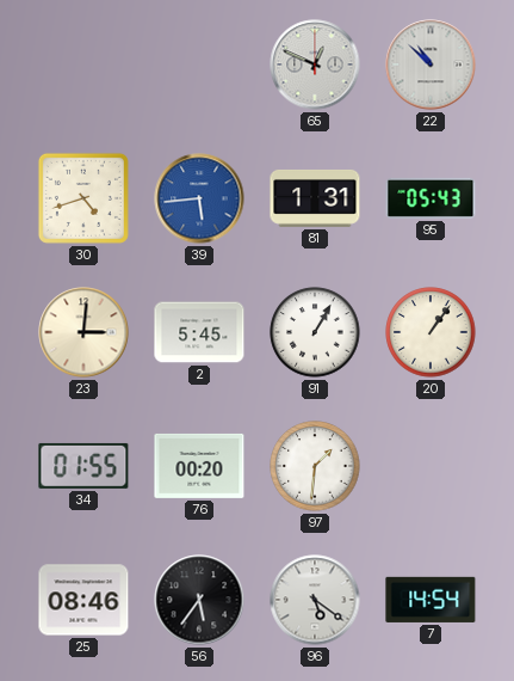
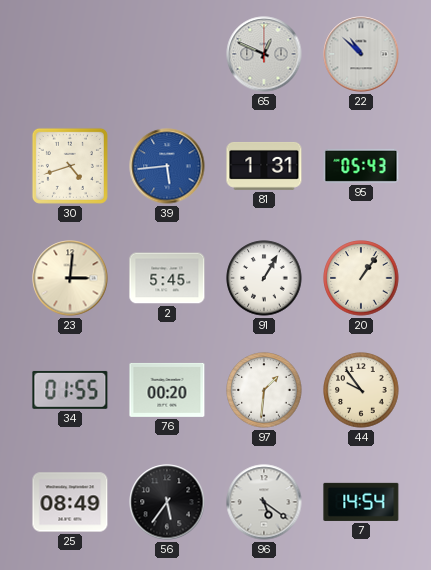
44: none -> 9:54
25: 08:46 -> 08:49
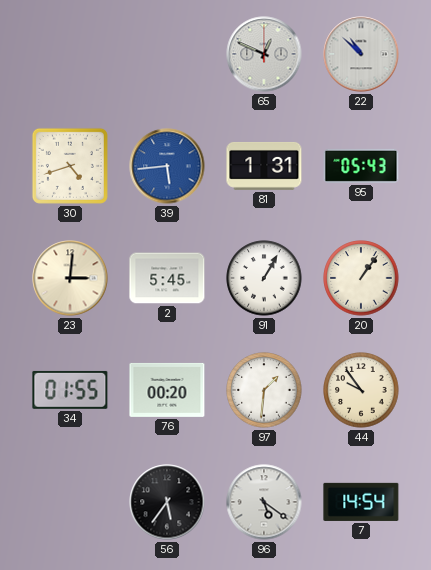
25: 08:49 -> none
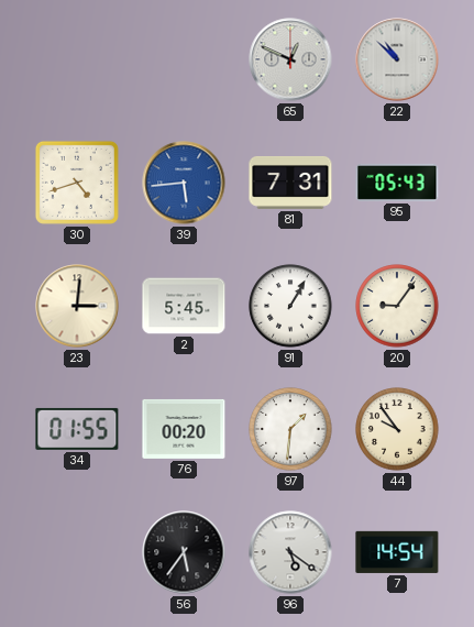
81: 1:31 -> 7:31
20: 1:06 -> 9:06
